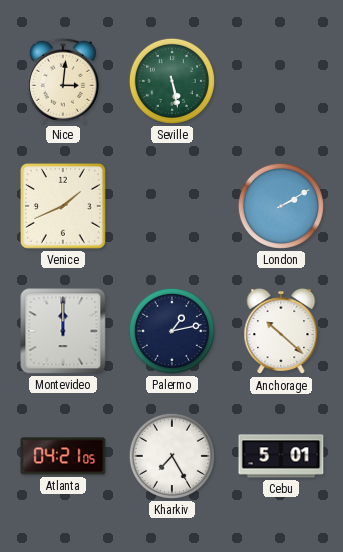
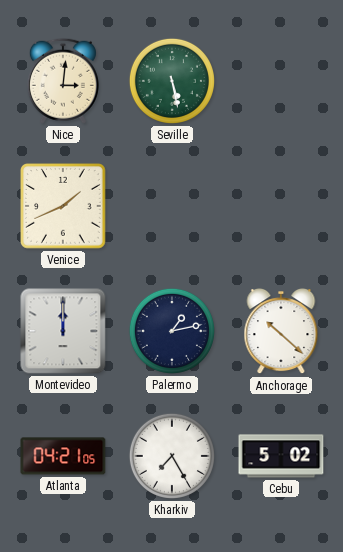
London: 2:10 -> none
Cebu: 5:01 -> 5:02
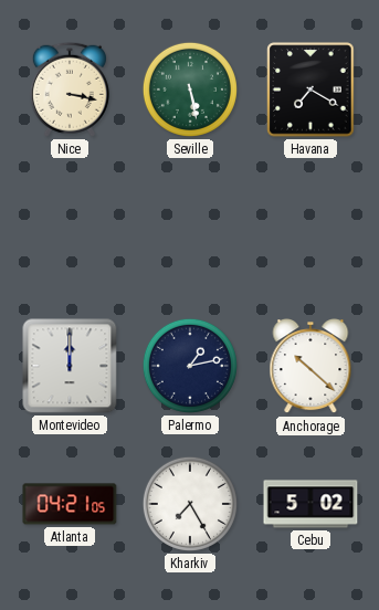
Nice: 3:01 -> 3:17
Havana: none -> 7:20
Venice: 1:41 -> none
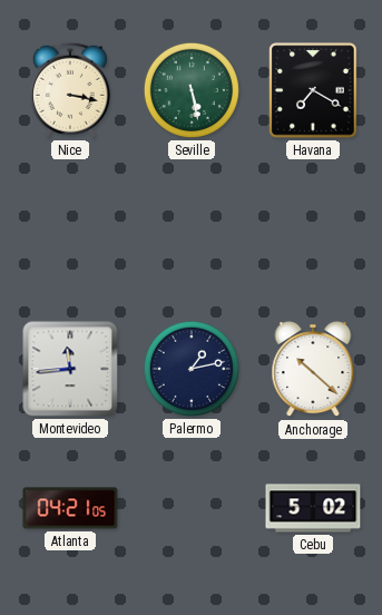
Montevideo: 12:00 -> 11:44
Kharkiv: 7:25 -> none
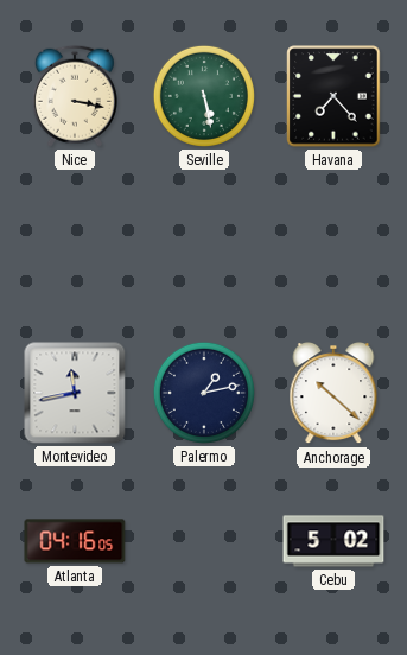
Havana: 7:20 -> 7:23
Montevideo: 11:44 -> 11:43
Atlanta: 04:21 -> 04:16
